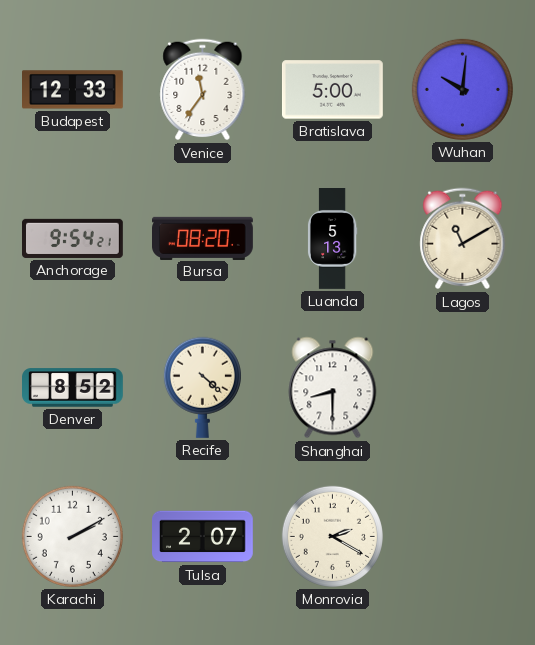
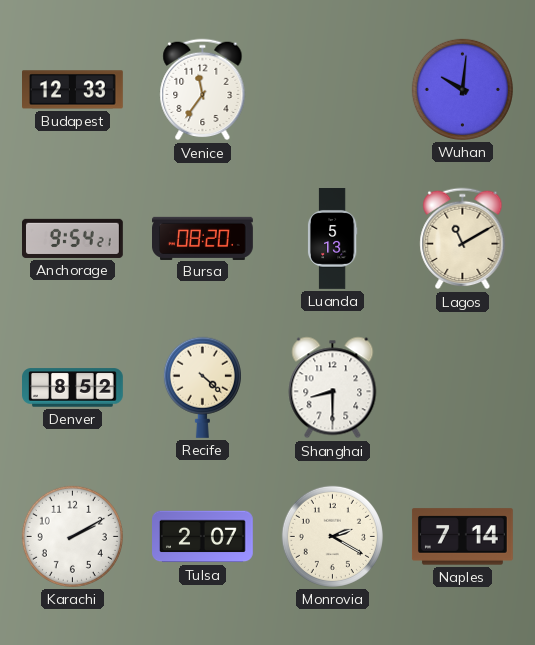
Bratislava: 5:00 -> none
Naples: none -> 7:14
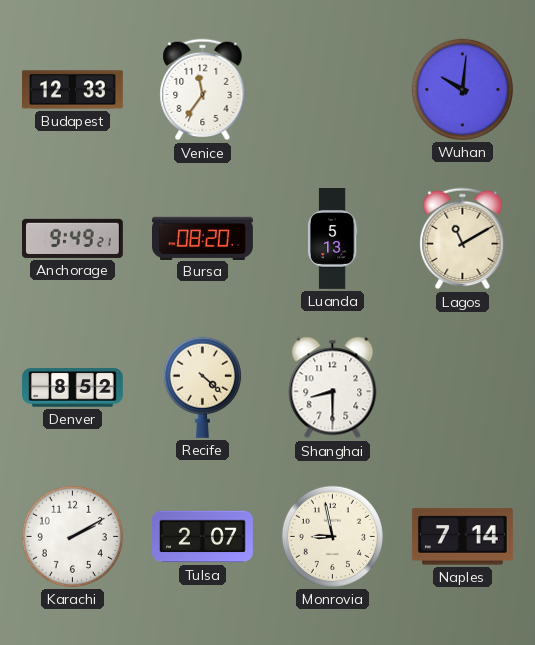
Anchorage: 9:54 -> 9:49
Monrovia: 2:20 -> 8:58
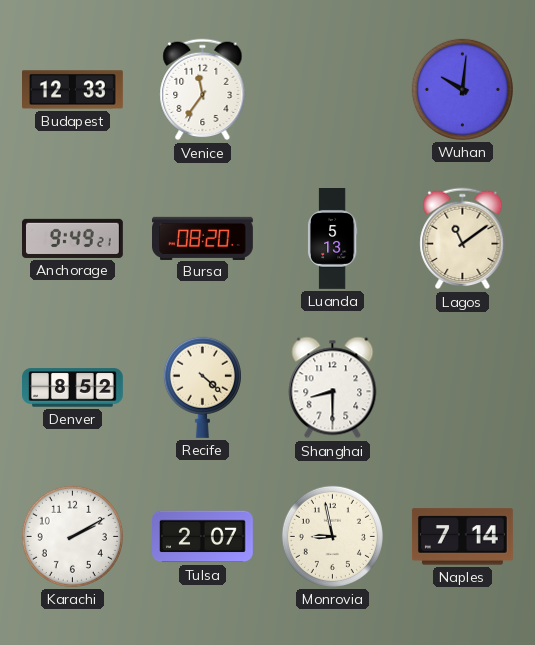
Lagos: 11:10 -> 11:09
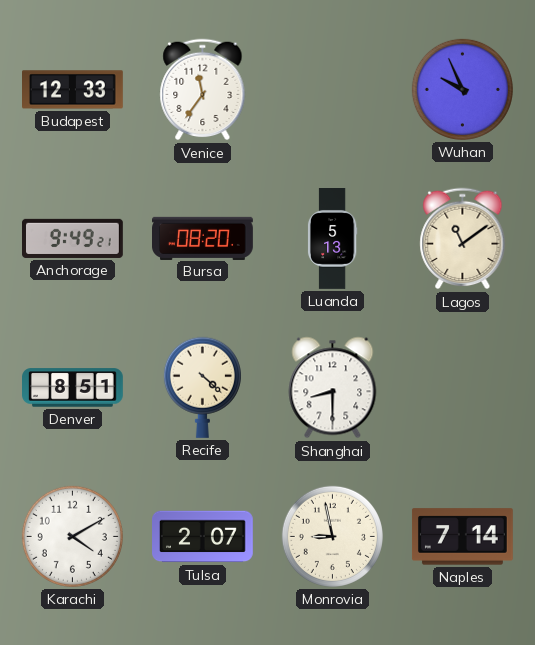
Wuhan: 10:01 -> 9:56
Denver: 8:52 -> 8:51
Karachi: 2:10 -> 4:10
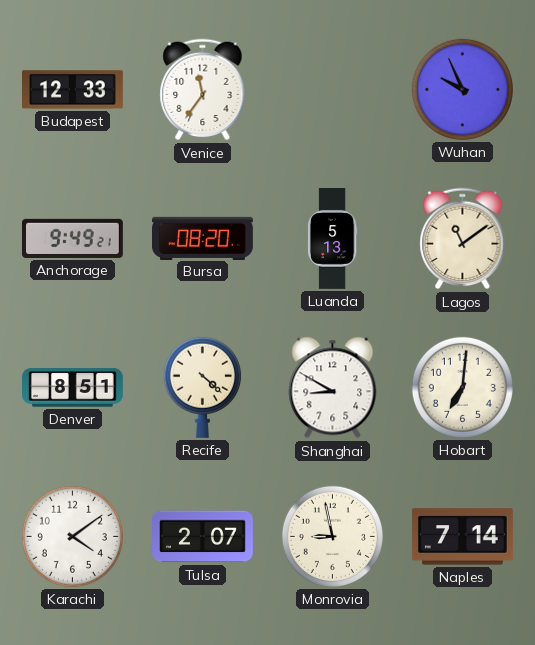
Shanghai: 8:30 -> 8:50
Hobart: none -> 7:01
Karachi: 4:10 -> 4:09
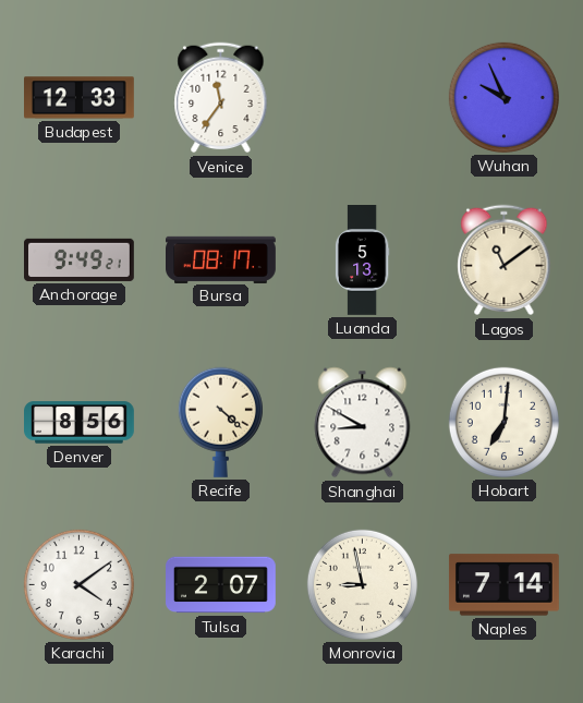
Bursa: 08:20 -> 08:17
Denver: 8:51 -> 8:56
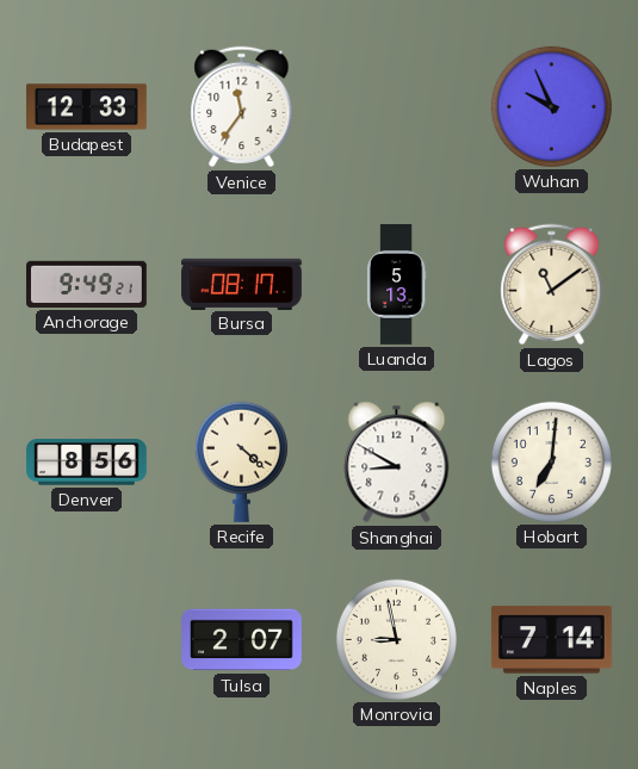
Karachi: 4:09 -> none
